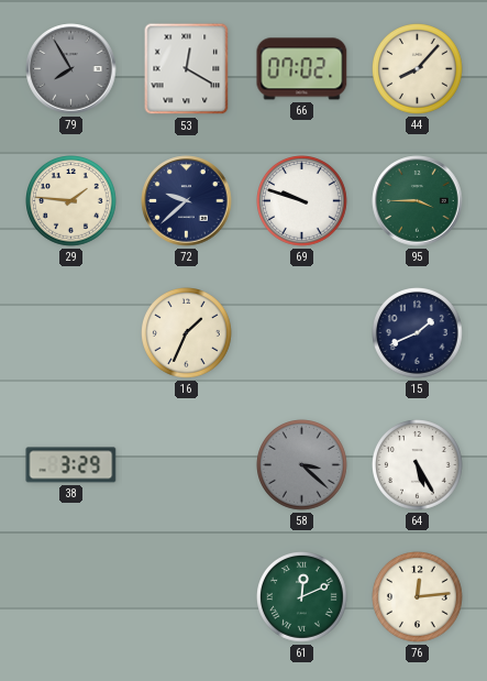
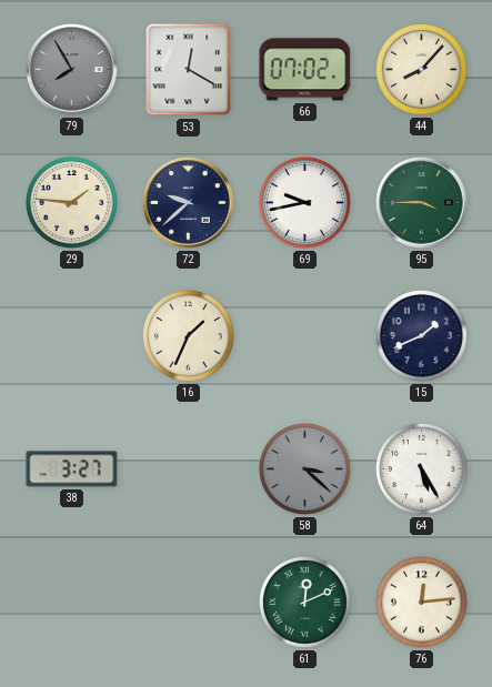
69: 9:48 -> 9:43
38: 3:29 -> 3:27
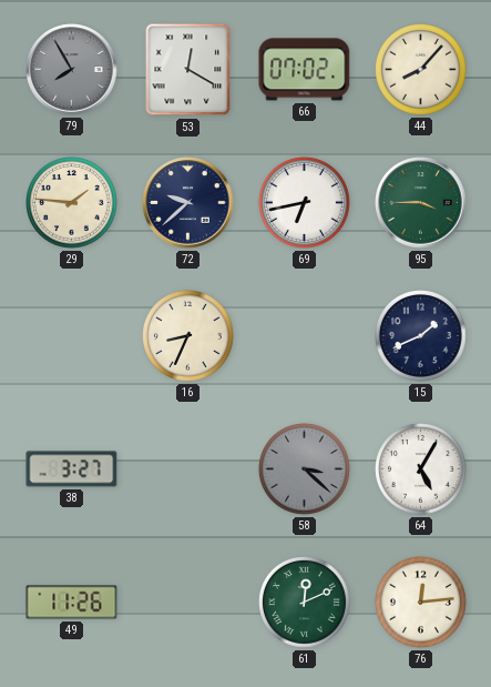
69: 9:43 -> 6:43
16: 1:34 -> 8:34
64: 5:25 -> 5:05
49: none -> 11:26
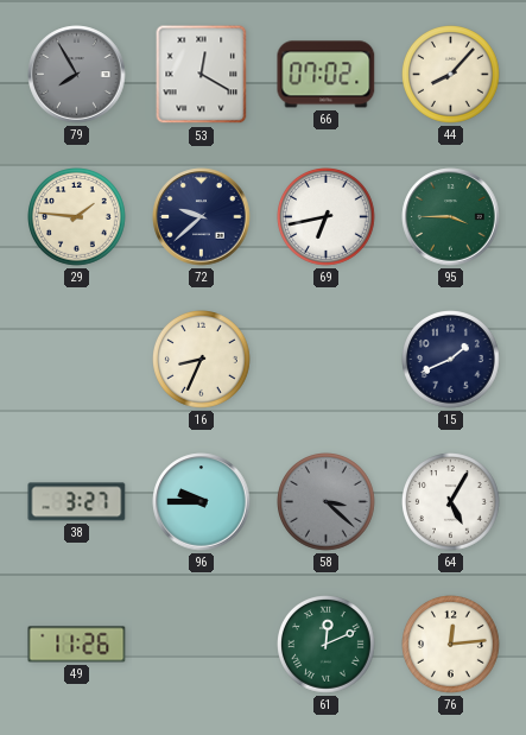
96: none -> 9:45
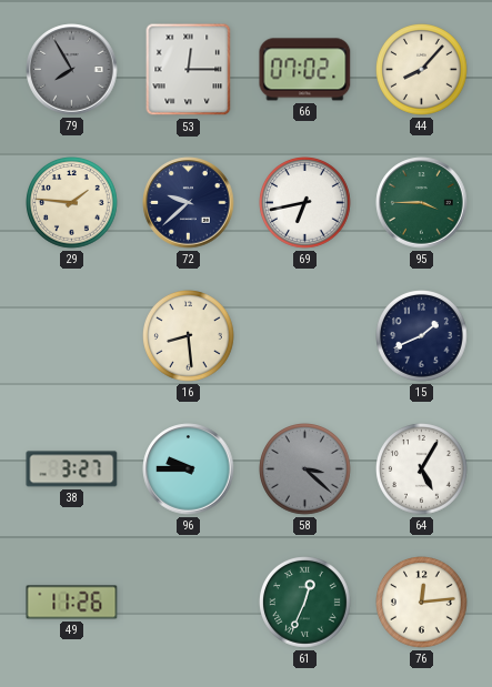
53: 12:20 -> 12:15
16: 8:34 -> 8:29
61: 12:11 -> 12:34
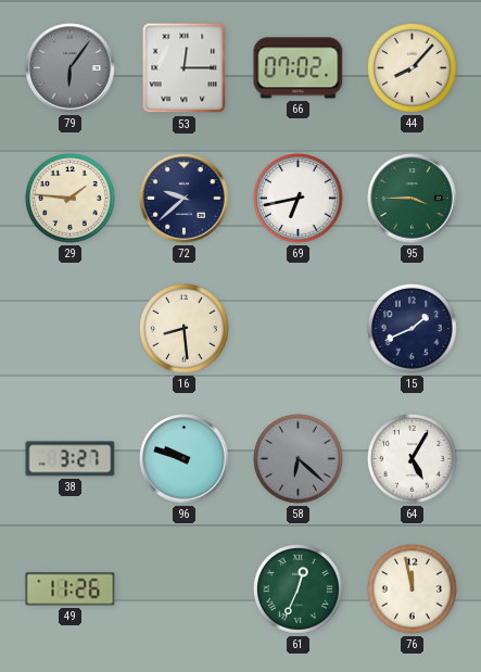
79: 7:55 -> 6:06
96: 9:45 -> 9:48
58: 3:22 -> 6:22
76: 12:14 -> 11:58
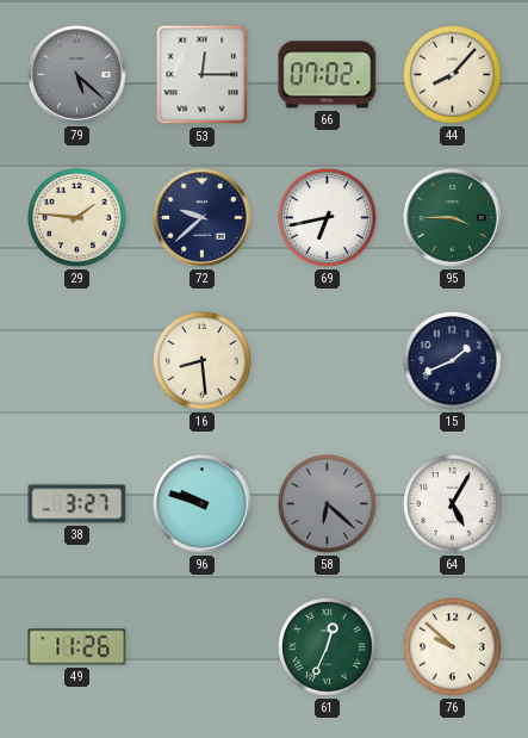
79: 6:06 -> 5:22
76: 11:58 -> 9:52
